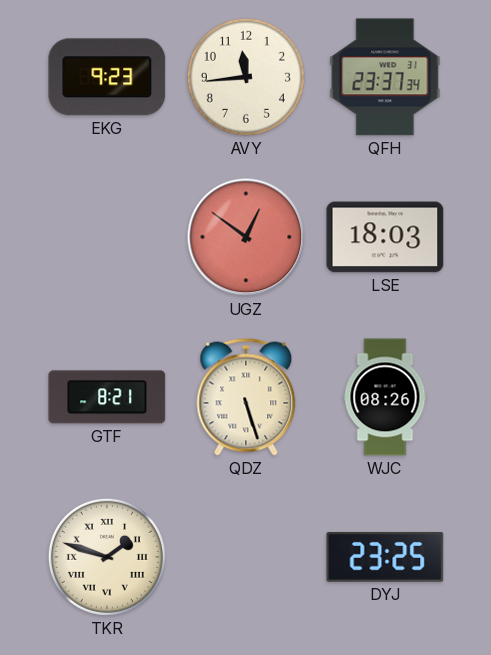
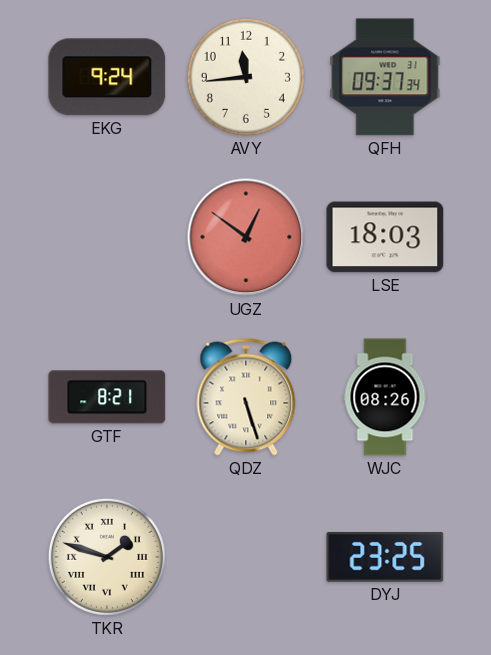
EKG: 9:23 -> 9:24
QFH: 23:37 -> 09:37
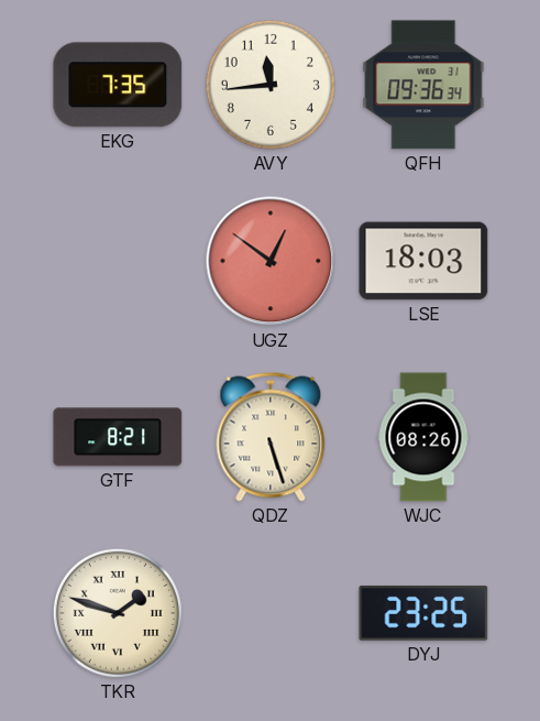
EKG: 9:24 -> 7:35
QFH: 09:37 -> 09:36
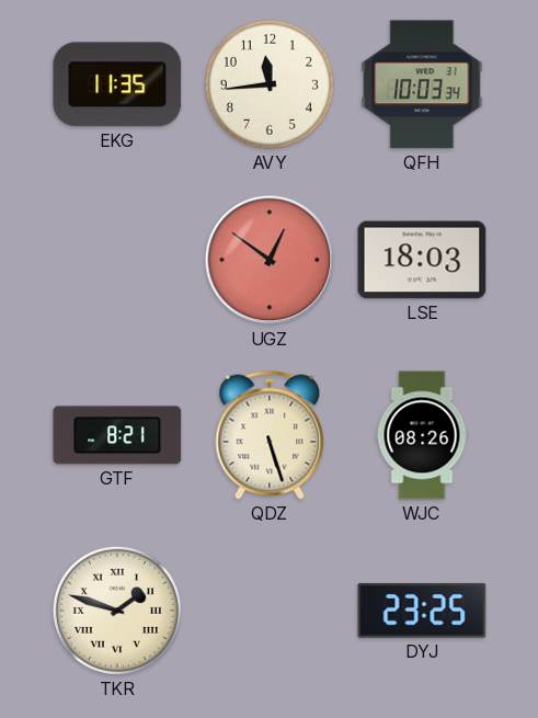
EKG: 7:35 -> 11:35
QFH: 09:36 -> 10:03
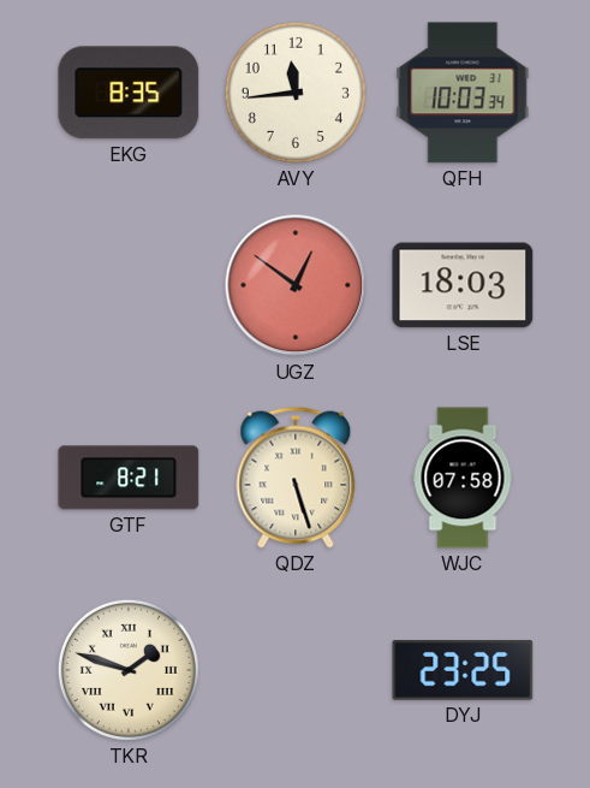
EKG: 11:35 -> 8:35
WJC: 08:26 -> 07:58
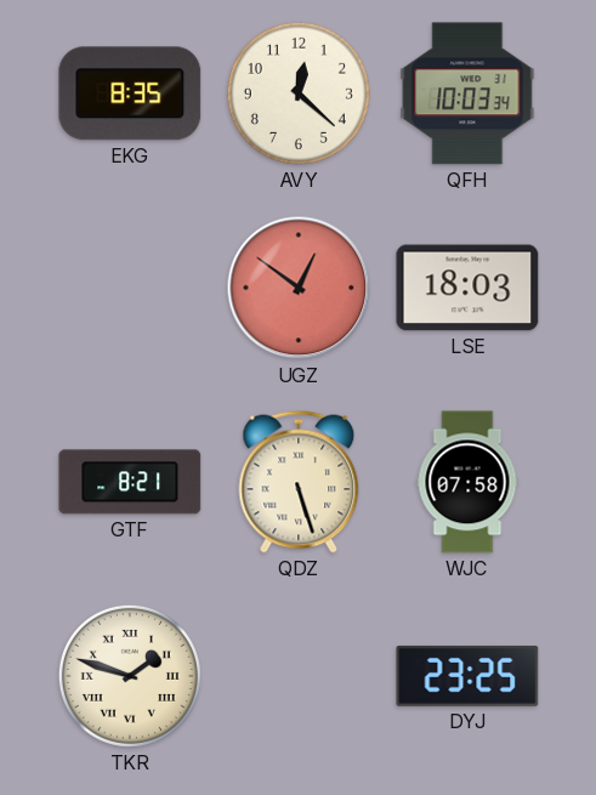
AVY: 11:44 -> 12:22
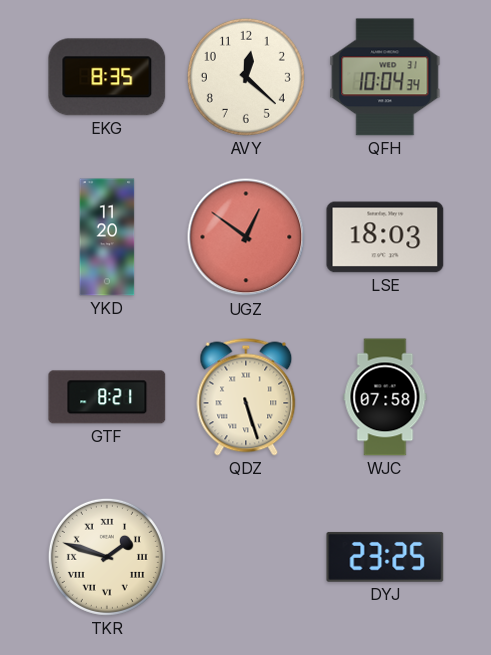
QFH: 10:03 -> 10:04
YKD: none -> 11:20
